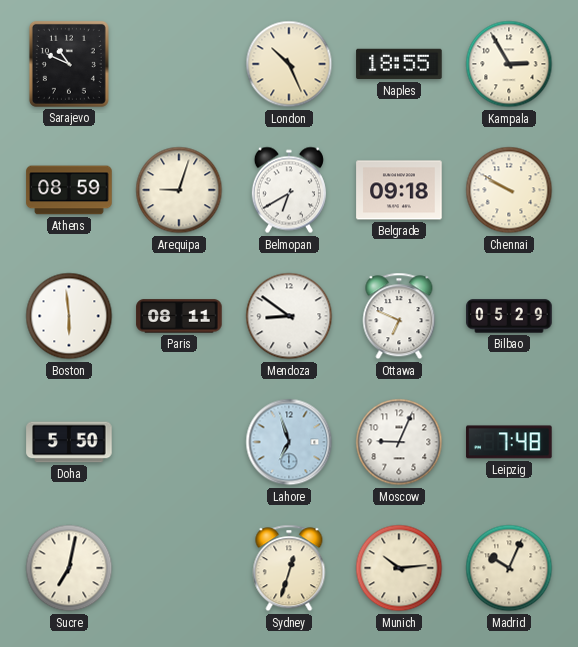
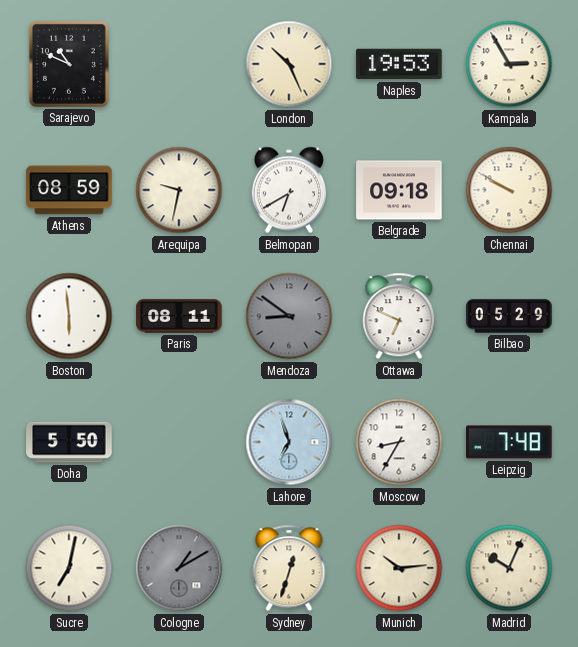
Naples: 18:55 -> 19:53
Arequipa: 9:03 -> 9:32
Mendoza dial: white -> grey
Moscow: 9:04 -> 8:35
Cologne: none -> 1:10
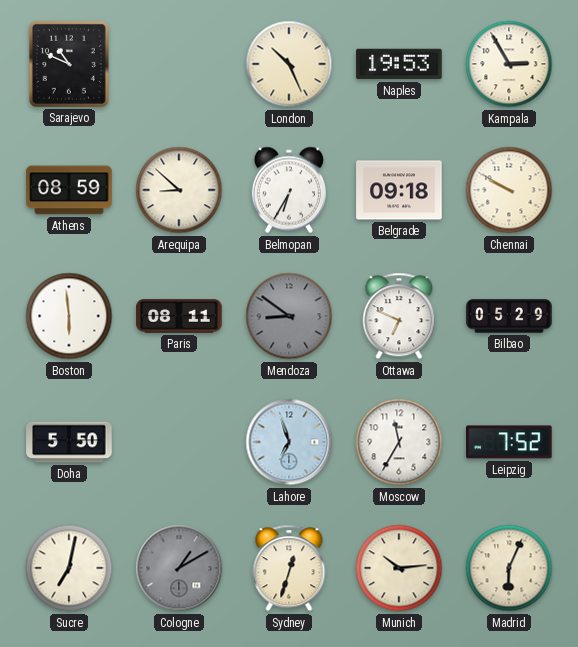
Arequipa: 9:32 -> 8:52
Belmopan: 6:40 -> 6:35
Moscow: 8:35 -> 11:35
Leipzig: 7:48 -> 7:52
Madrid: 10:04 -> 6:04
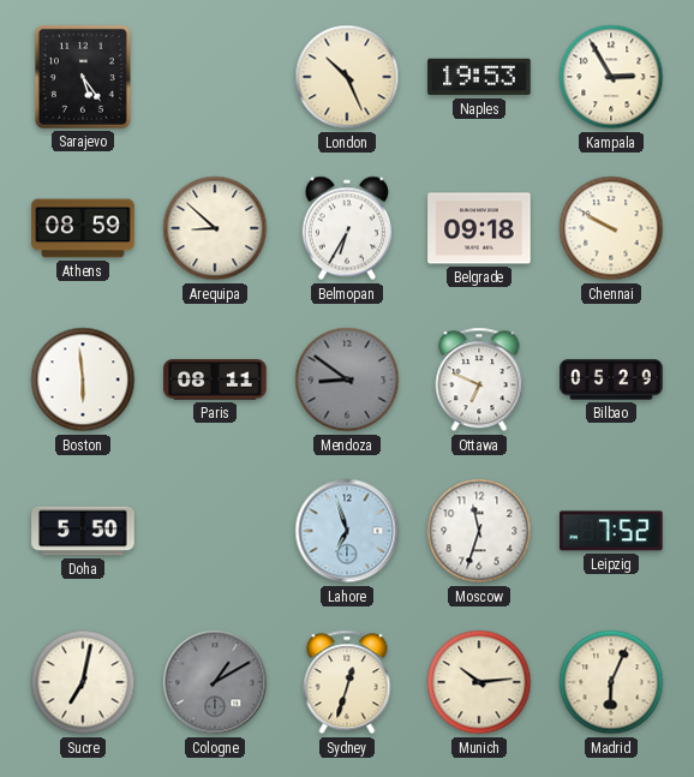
Sarajevo: 10:49 -> 5:24
Moscow: 11:35 -> 11:33
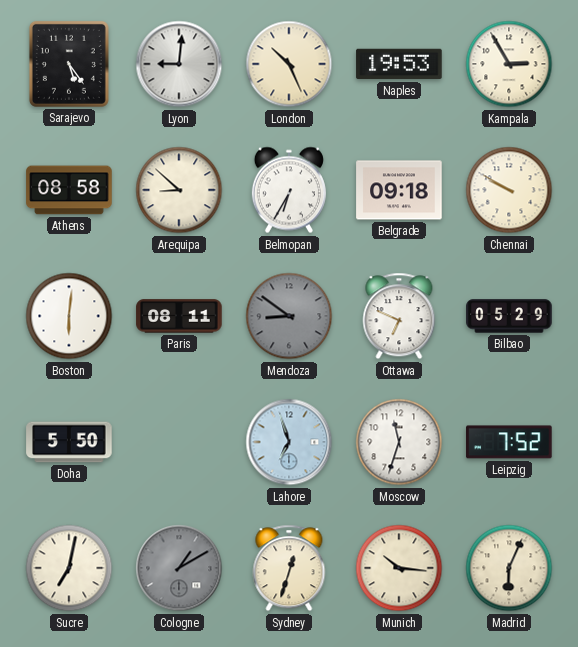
Lyon: none -> 9:01
Athens: 08:59 -> 08:58
Boston: 5:59 -> 6:01
Munich: 10:14 -> 10:16
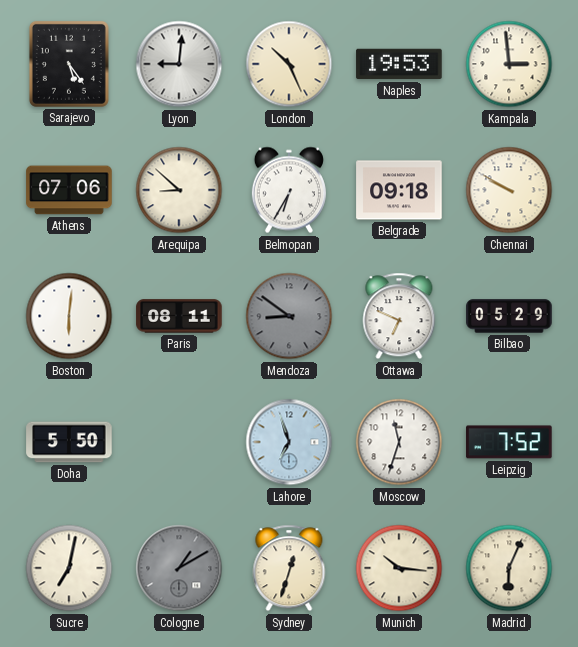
Kampala: 2:55 -> 2:59
Athens: 08:58 -> 07:06
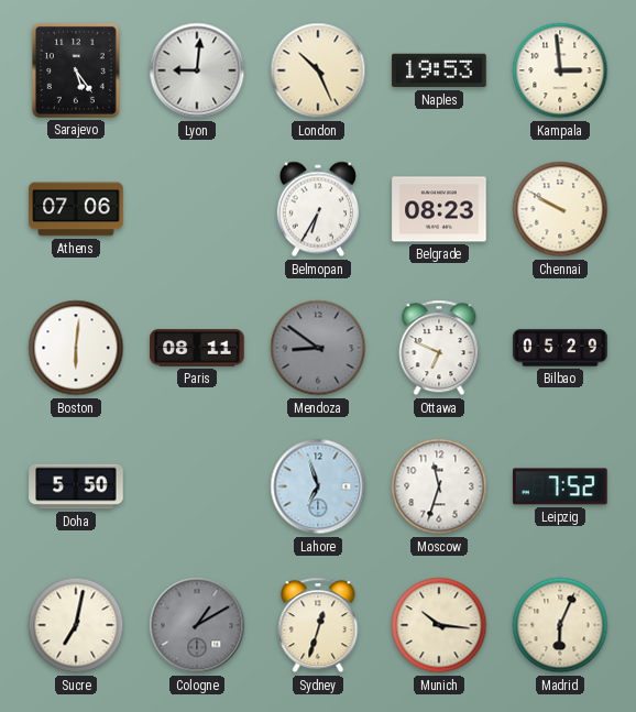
Arequipa: 8:52 -> none
Belgrade: 09:18 -> 08:23
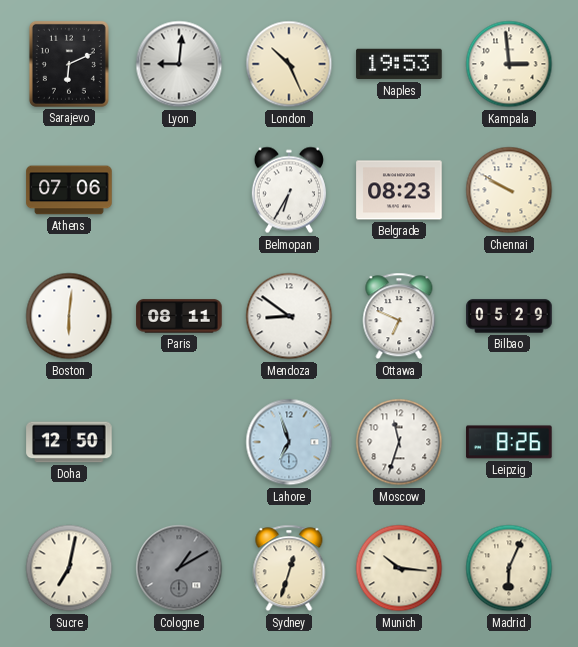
Sarajevo: 5:24 -> 6:11
Mendoza dial: grey -> white
Doha: 5:50 -> 12:50
Leipzig: 7:52 -> 8:26
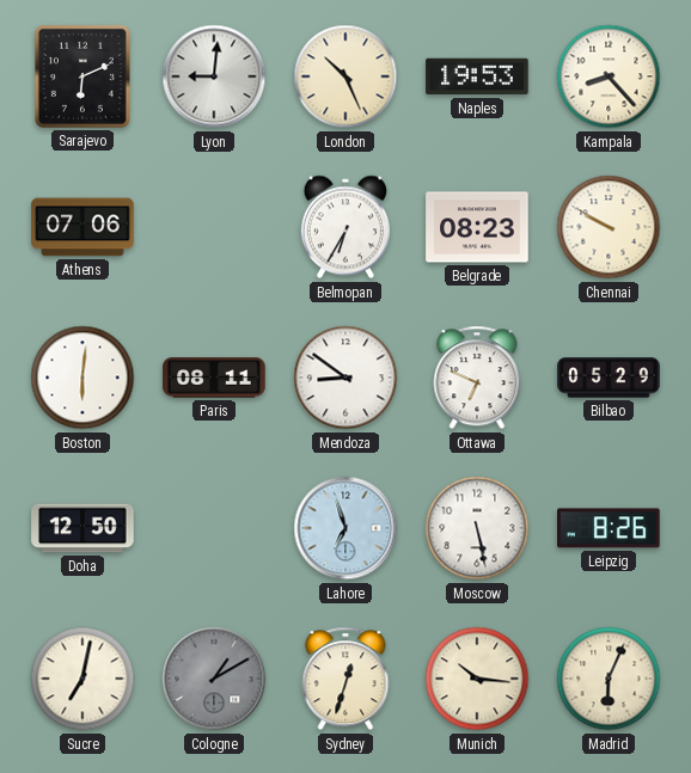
Kampala: 2:59 -> 8:23
Moscow: 11:33 -> 5:28
